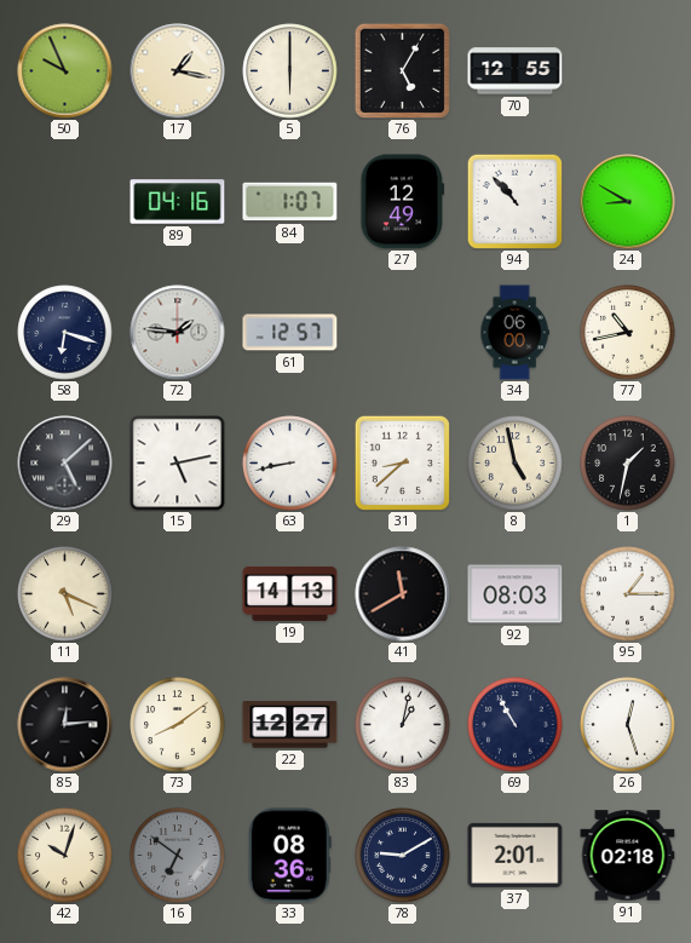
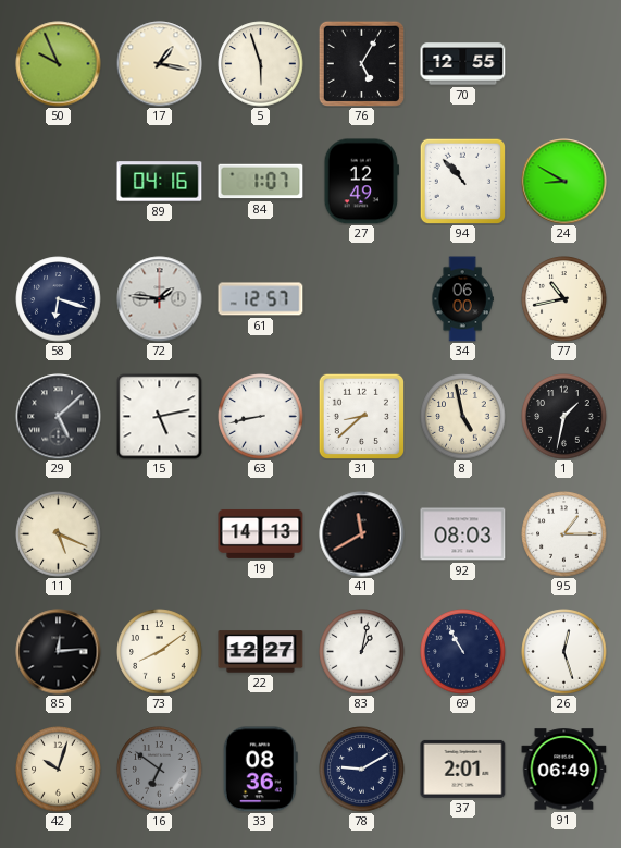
5: 6:00 -> 5:57
91: 02:18 -> 06:49
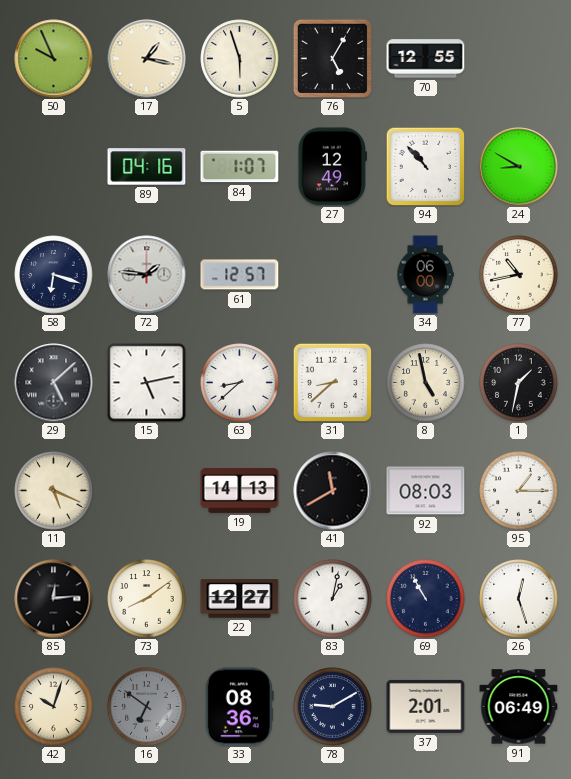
63: 8:43 -> 8:38
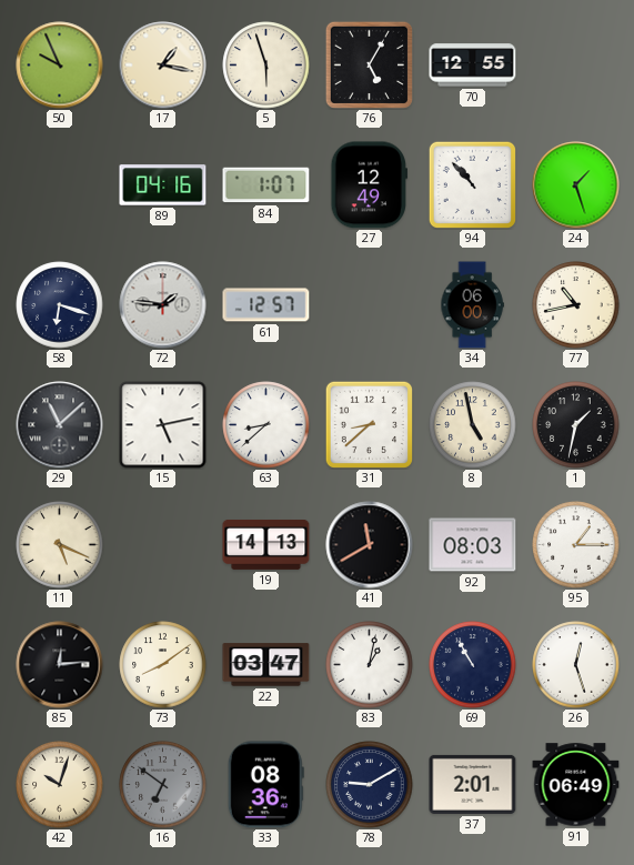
24: 8:50 -> 1:27
29: 5:08 -> 11:08
22: 12:27 -> 03:47
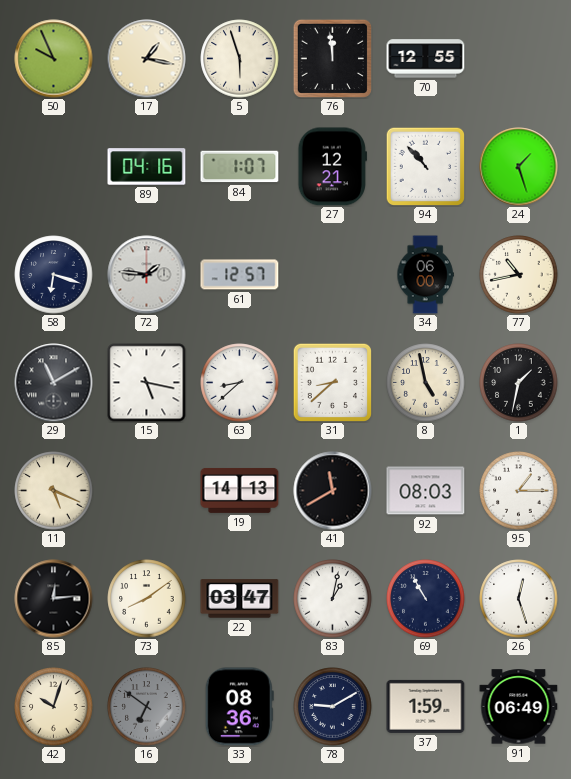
76: 5:05 -> 11:59
27: 12:49 -> 12:21
29: 11:08 -> 11:10
15: 5:13 -> 5:17
37: 2:01 -> 1:59
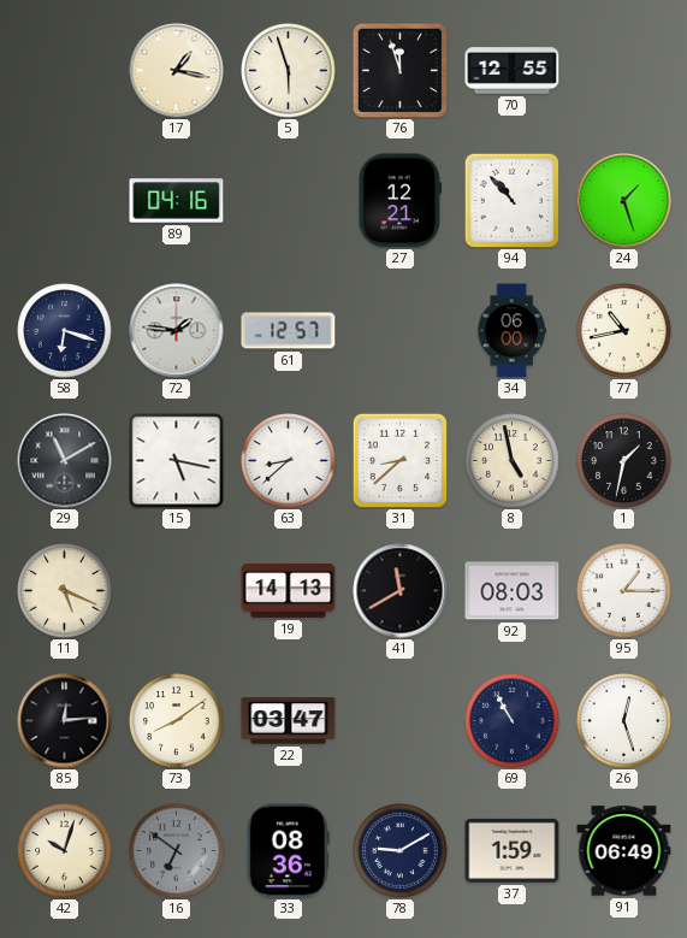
50: 9:56 -> none
76: 11:59 -> 11:57
84: 1:07 -> none
83: 1:02 -> none
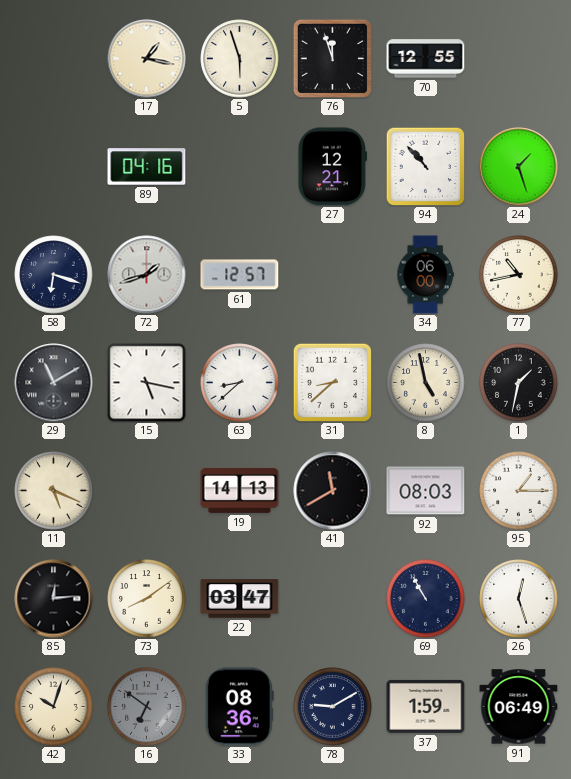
72: 1:46 -> 1:42
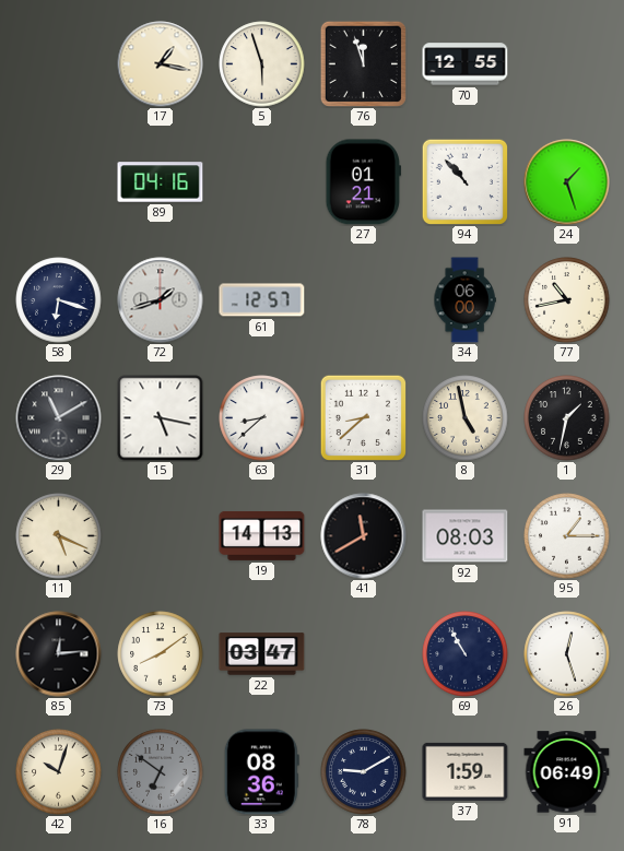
27: 12:21 -> 01:21
